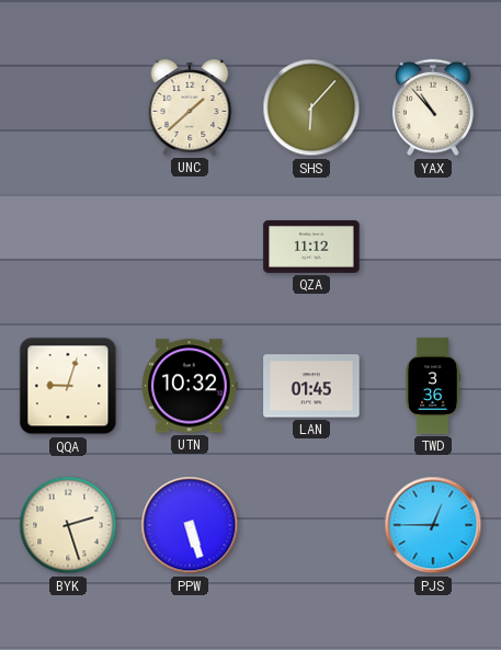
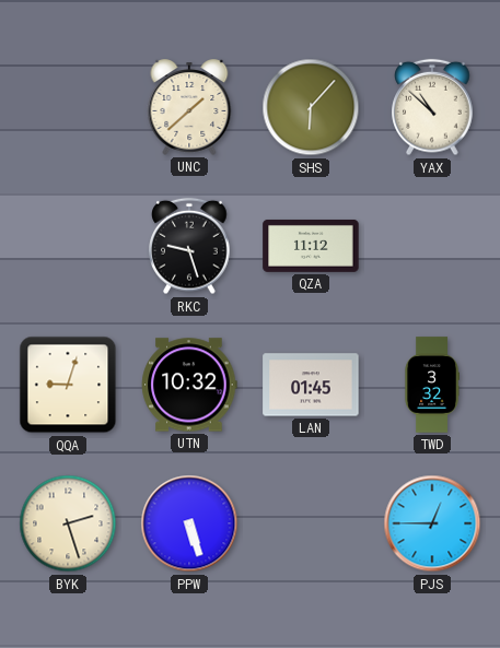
YAX: 10:53 -> 10:52
RKC: none -> 9:27
TWD: 3:36 -> 3:32
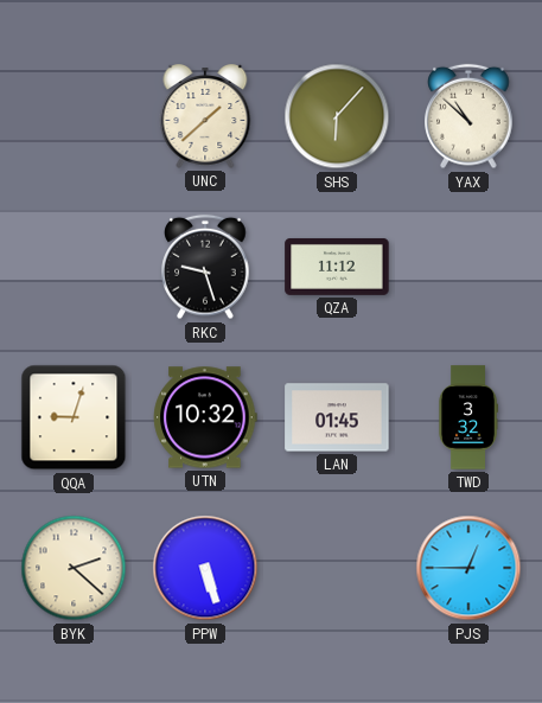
BYK: 2:27 -> 2:22
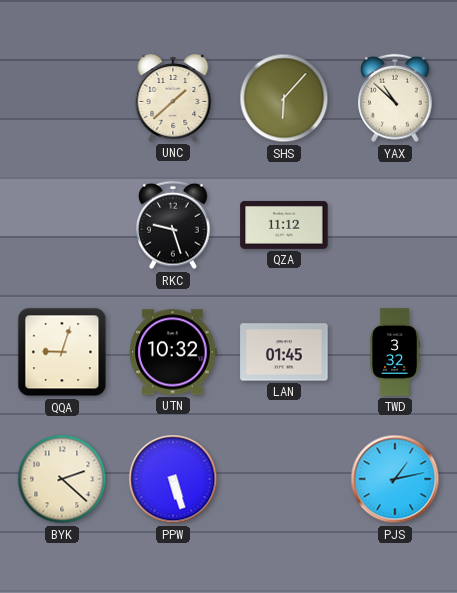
PJS: 12:45 -> 1:13
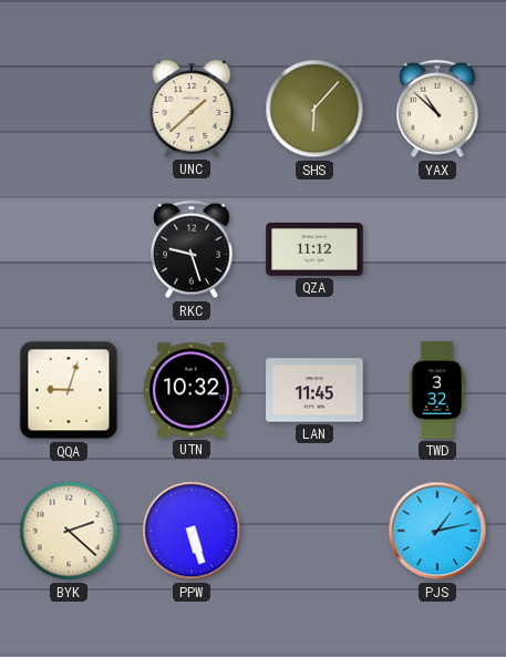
LAN: 01:45 -> 11:45
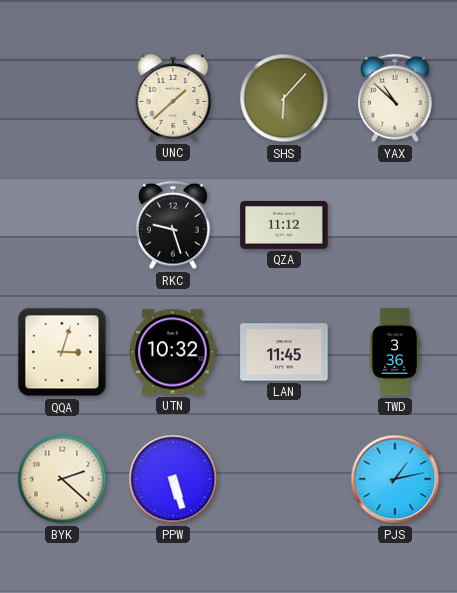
QQA: 9:03 -> 3:03
TWD: 3:32 -> 3:36
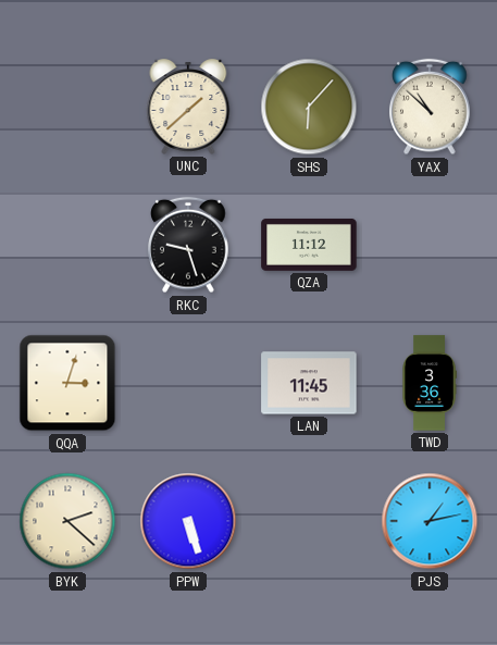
UTN: 10:32 -> none
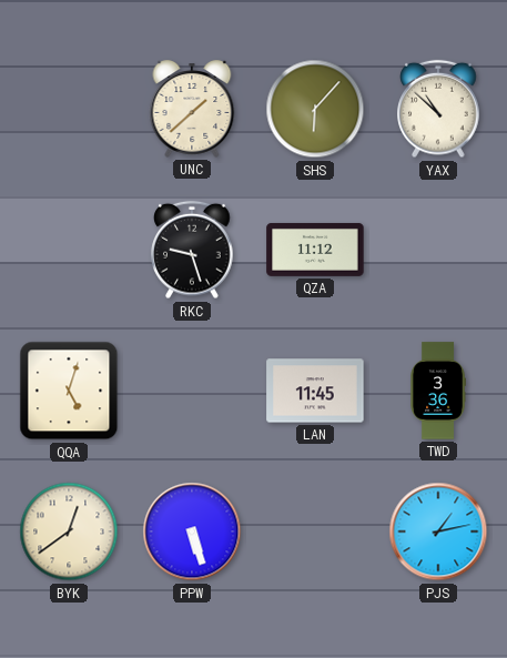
QQA: 3:03 -> 5:03
BYK: 2:22 -> 12:39
